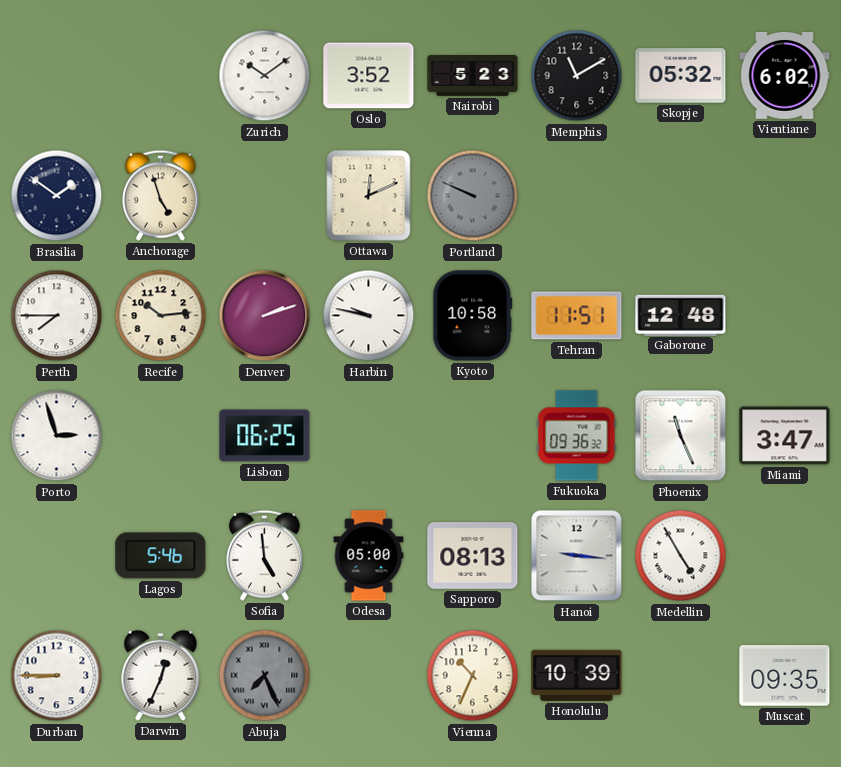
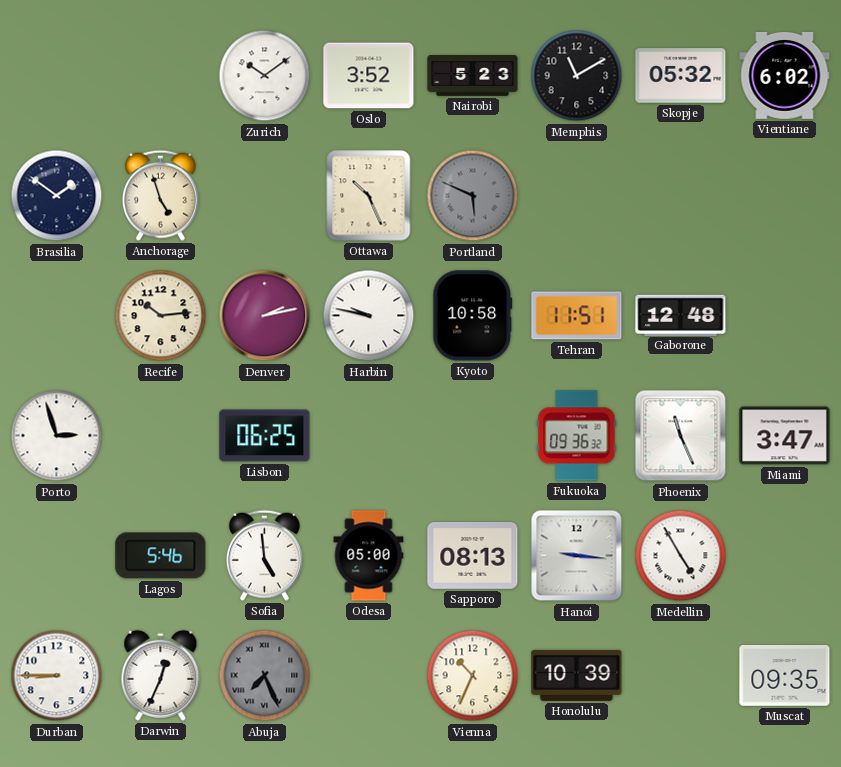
Ottawa: 12:11 -> 10:26
Portland: 9:49 -> 5:49
Perth: 7:45 -> none
Denver: 2:12 -> 2:13
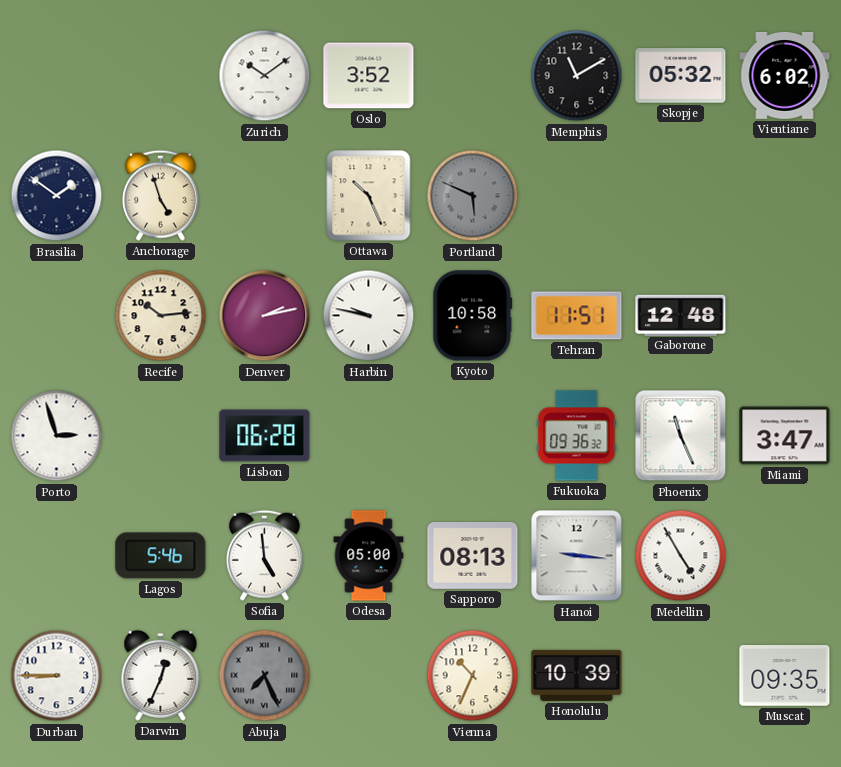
Nairobi: 5:23 -> none
Lisbon: 06:25 -> 06:28
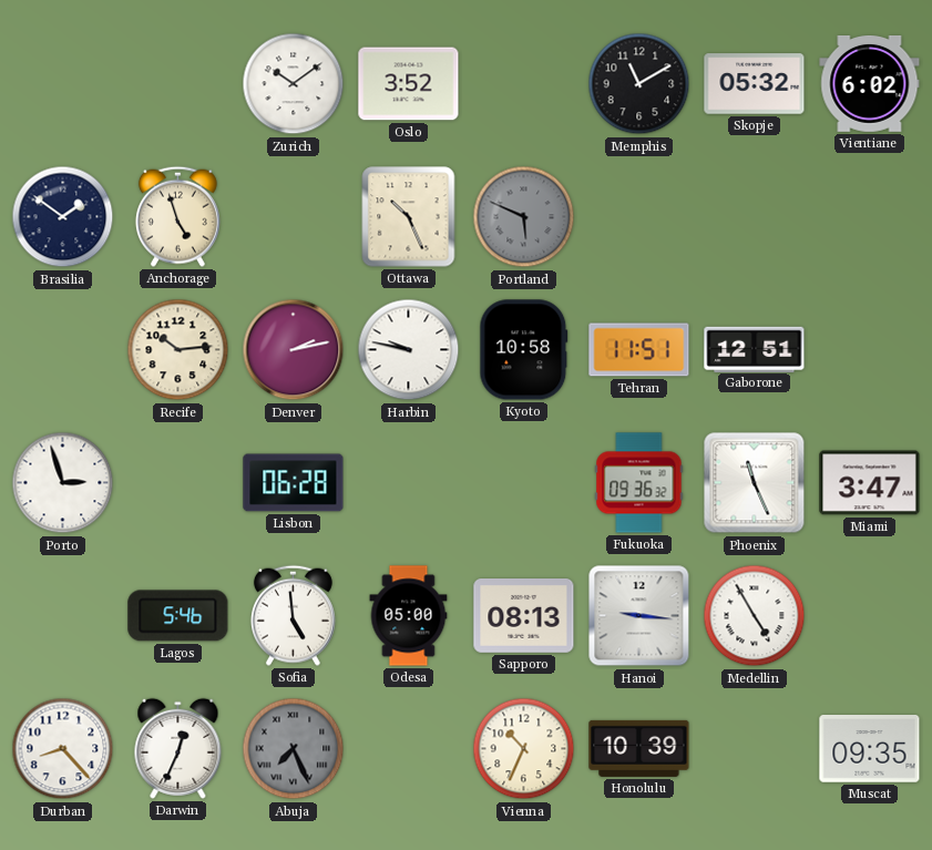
Gaborone: 12:48 -> 12:51
Durban: 8:45 -> 8:23
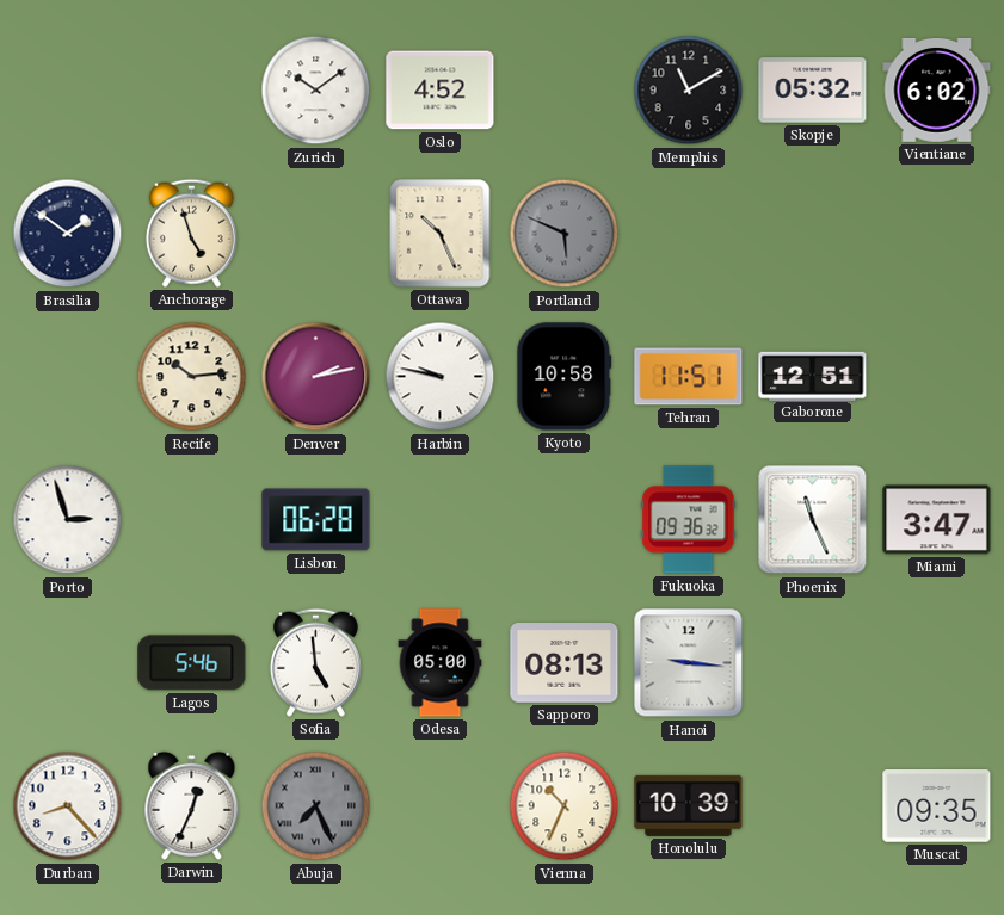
Oslo: 3:52 -> 4:52
Medellin: 4:55 -> none
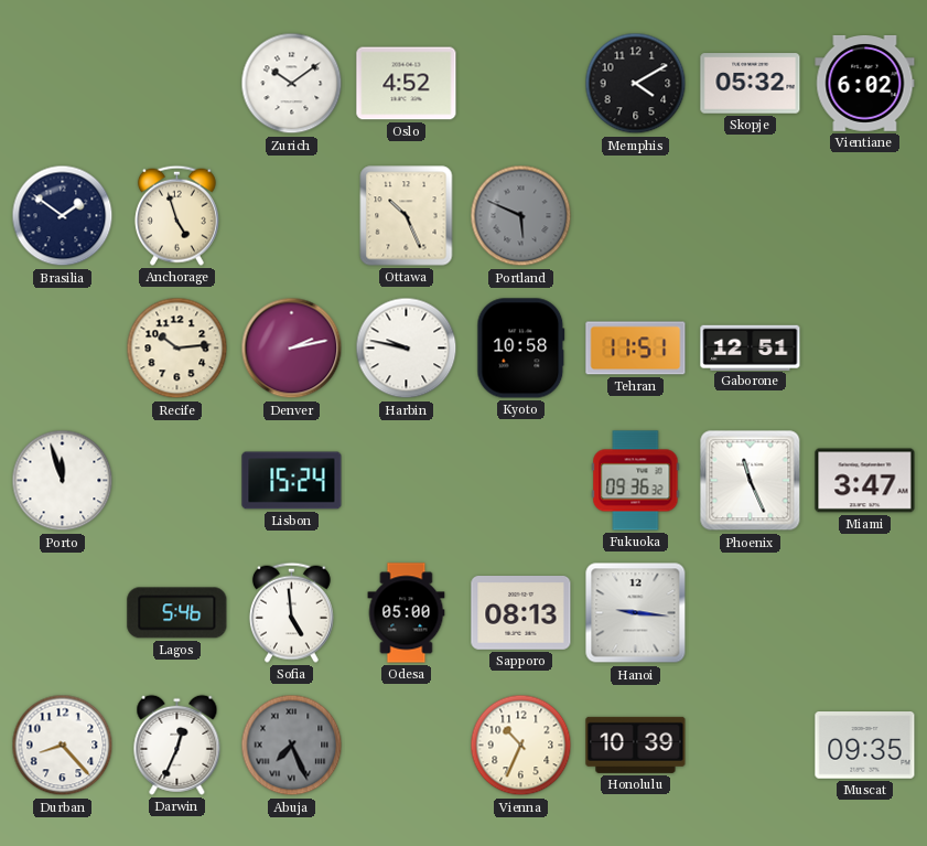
Memphis: 11:10 -> 4:10
Porto: 2:57 -> 11:57
Lisbon: 06:28 -> 15:24
